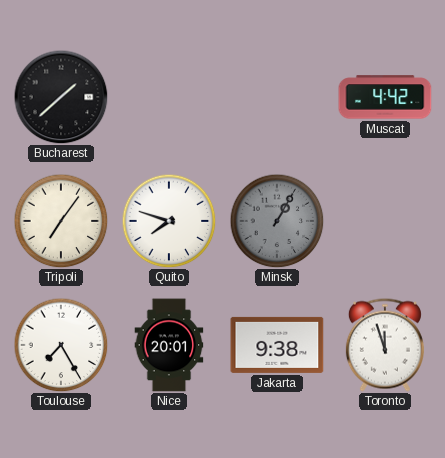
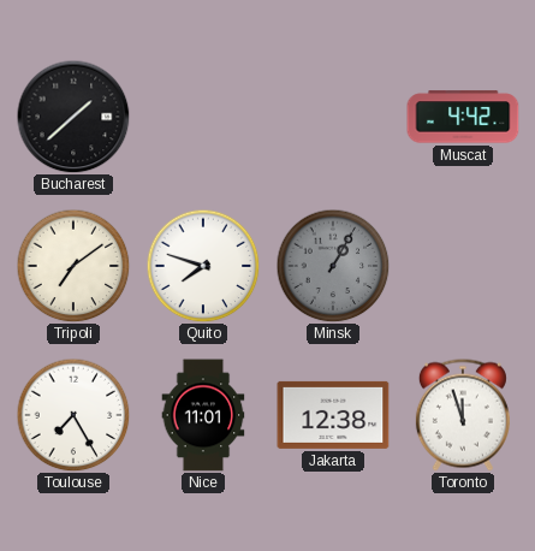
Tripoli: 7:06 -> 7:09
Nice: 20:01 -> 11:01
Jakarta: 9:38 -> 12:38
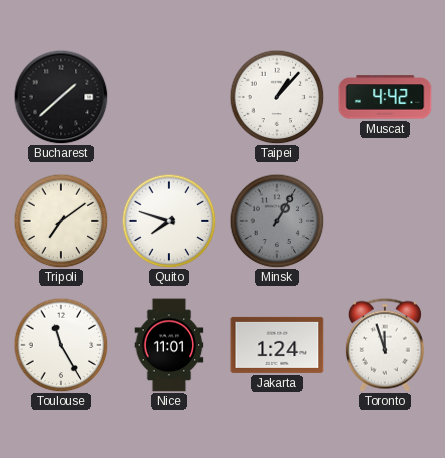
Taipei: none -> 1:07
Toulouse: 7:25 -> 11:25
Jakarta: 12:38 -> 1:24
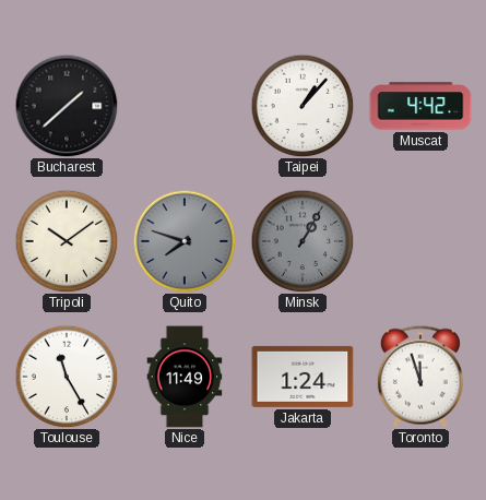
Tripoli: 7:09 -> 10:09
Quito dial: white -> grey
Nice: 11:01 -> 11:49
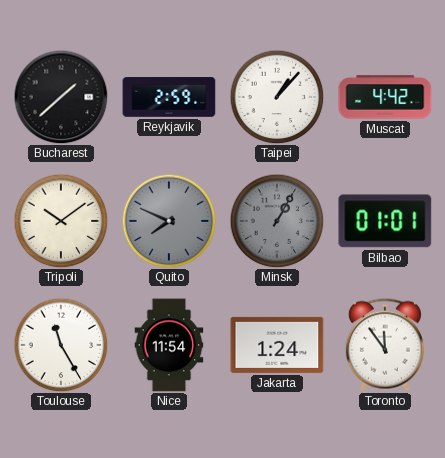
Reykjavik: none -> 2:59
Quito: 7:48 -> 7:49
Bilbao: none -> 01:01
Nice: 11:49 -> 11:54
Toronto: 11:57 -> 11:54
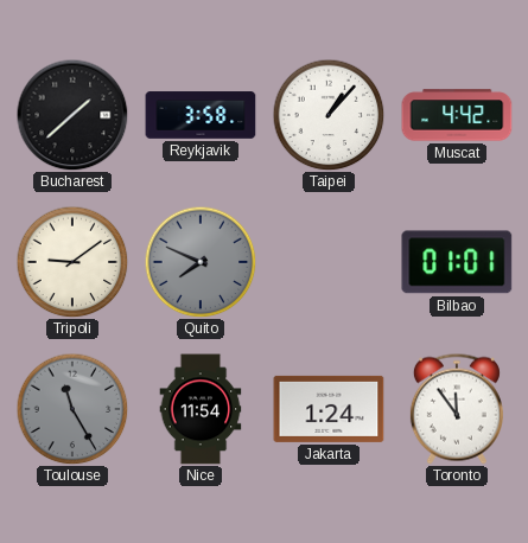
Reykjavik: 2:59 -> 3:58
Tripoli: 10:09 -> 9:09
Minsk: 1:05 -> none
Toulouse dial: white -> grey
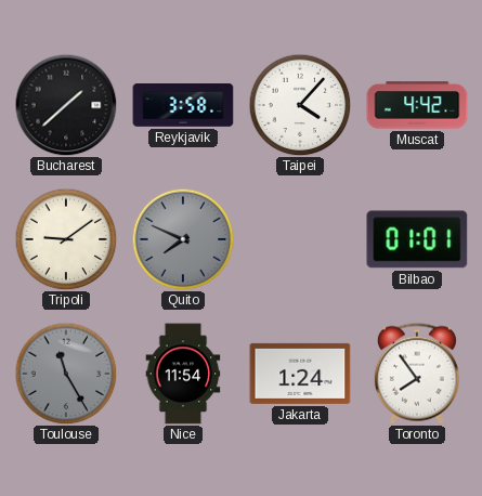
Taipei: 1:07 -> 4:07
Toronto: 11:54 -> 7:54
